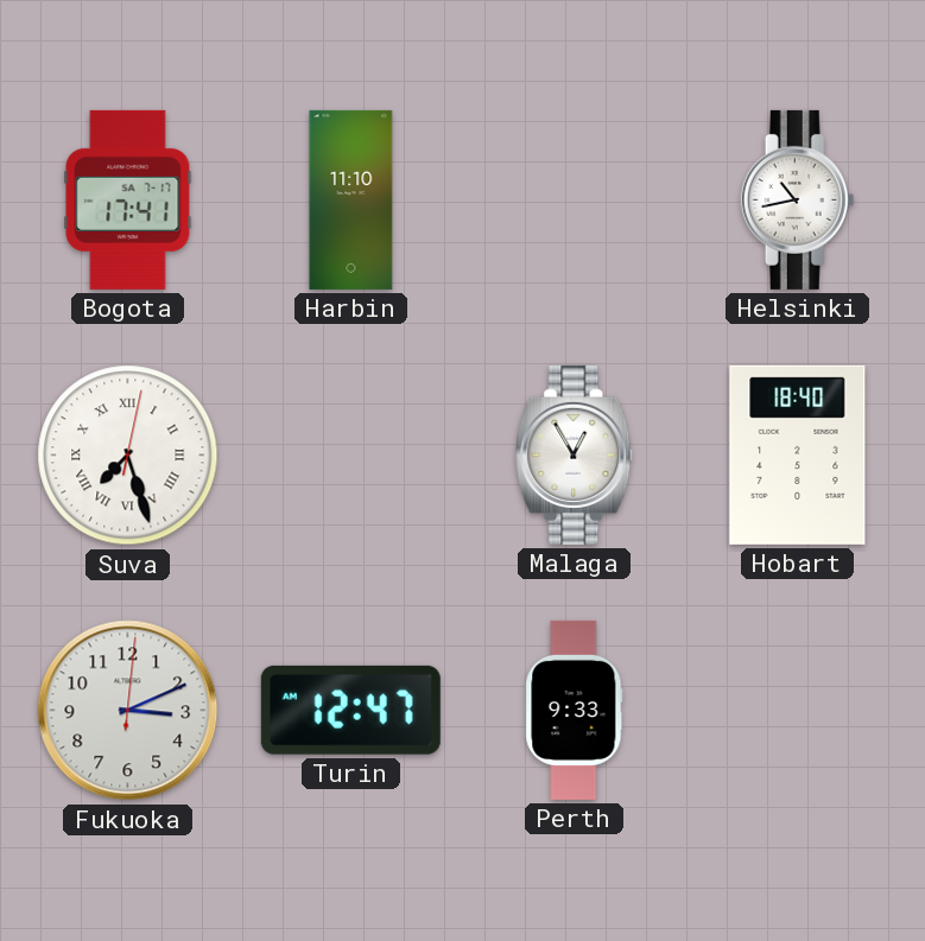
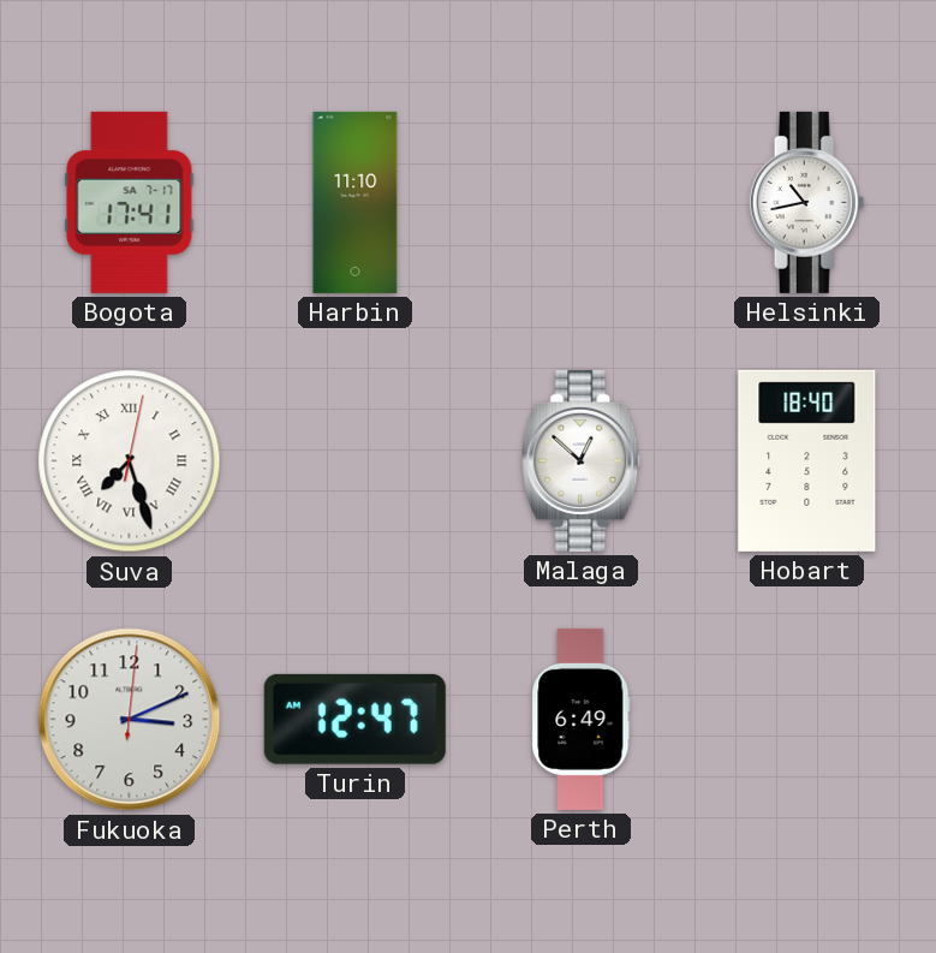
Malaga: 12:55 -> 12:52
Perth: 9:33 -> 6:49
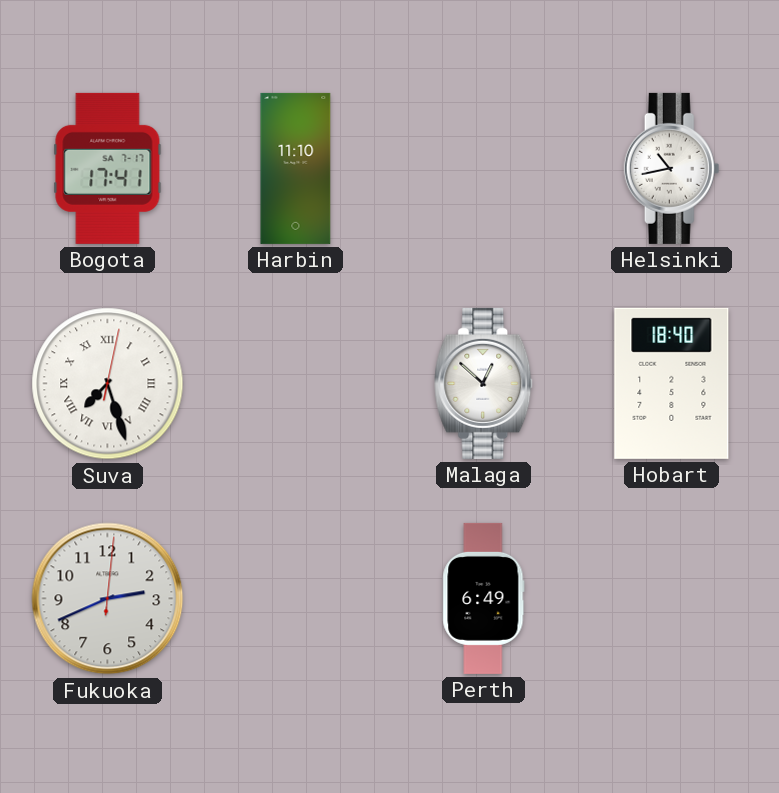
Fukuoka: 3:11 -> 2:41
Turin: 12:47 -> none
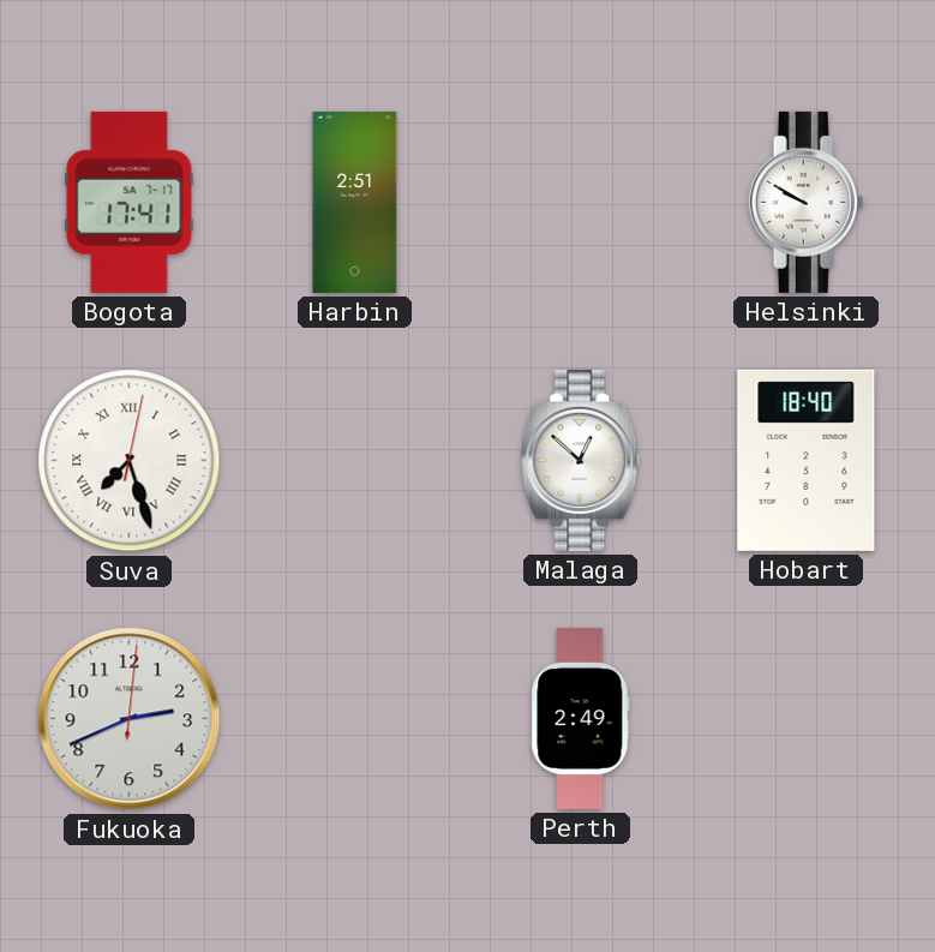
Harbin: 11:10 -> 2:51
Helsinki: 10:43 -> 9:50
Perth: 6:49 -> 2:49
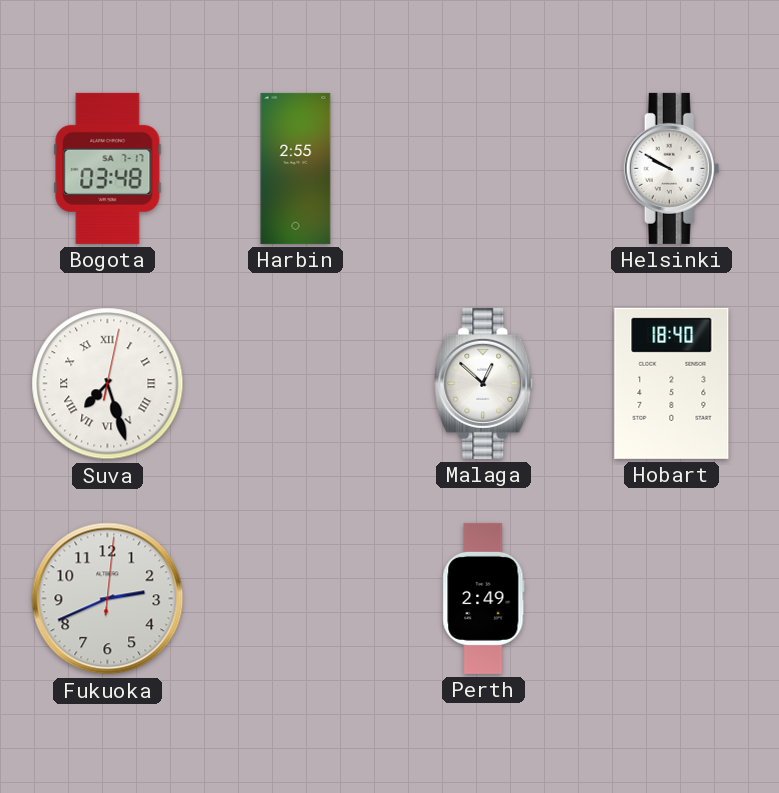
Bogota: 17:41 -> 03:48
Harbin: 2:51 -> 2:55
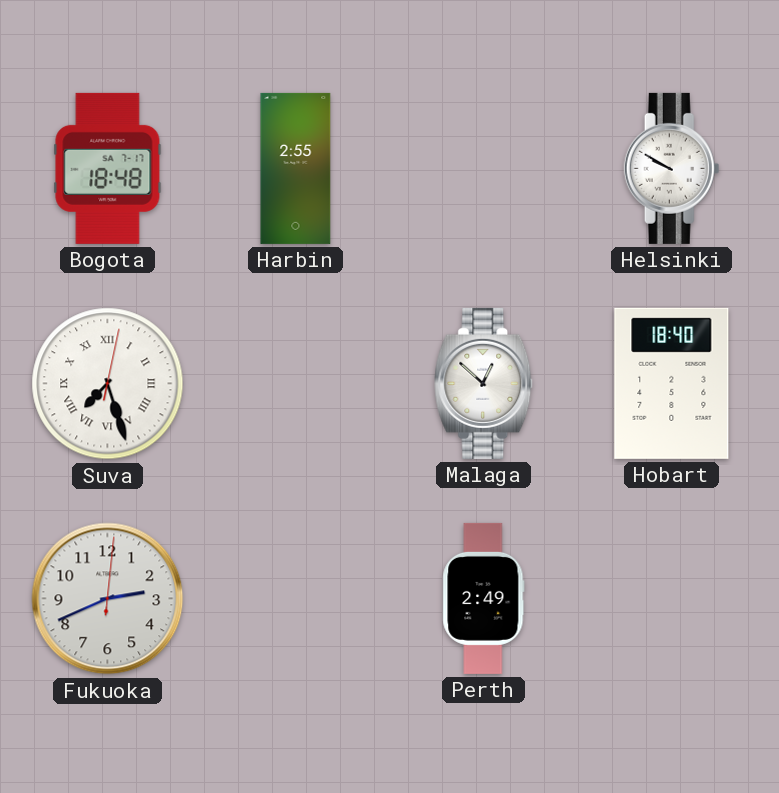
Bogota: 03:48 -> 18:48
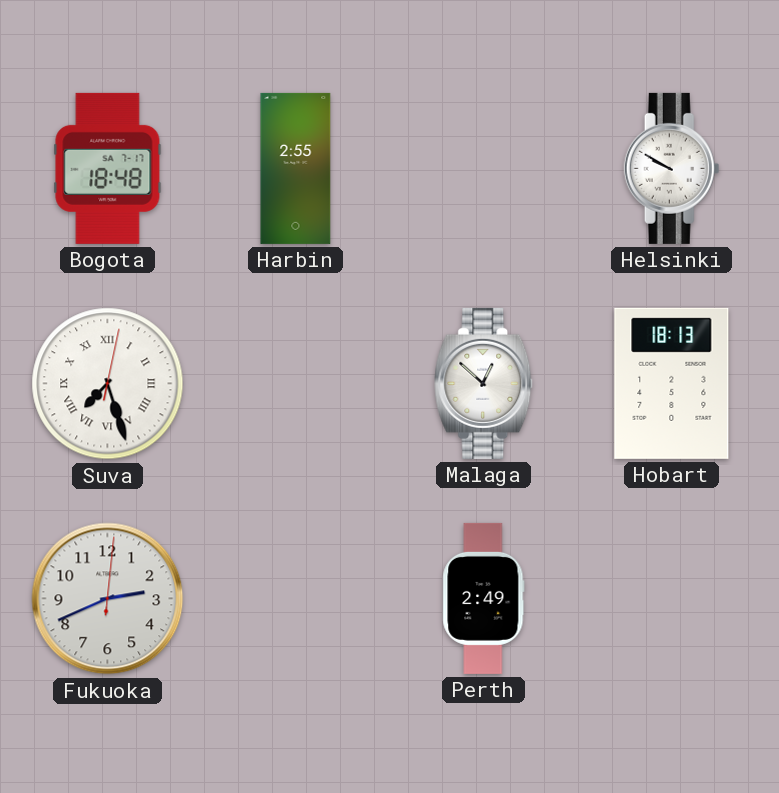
Hobart: 18:40 -> 18:13
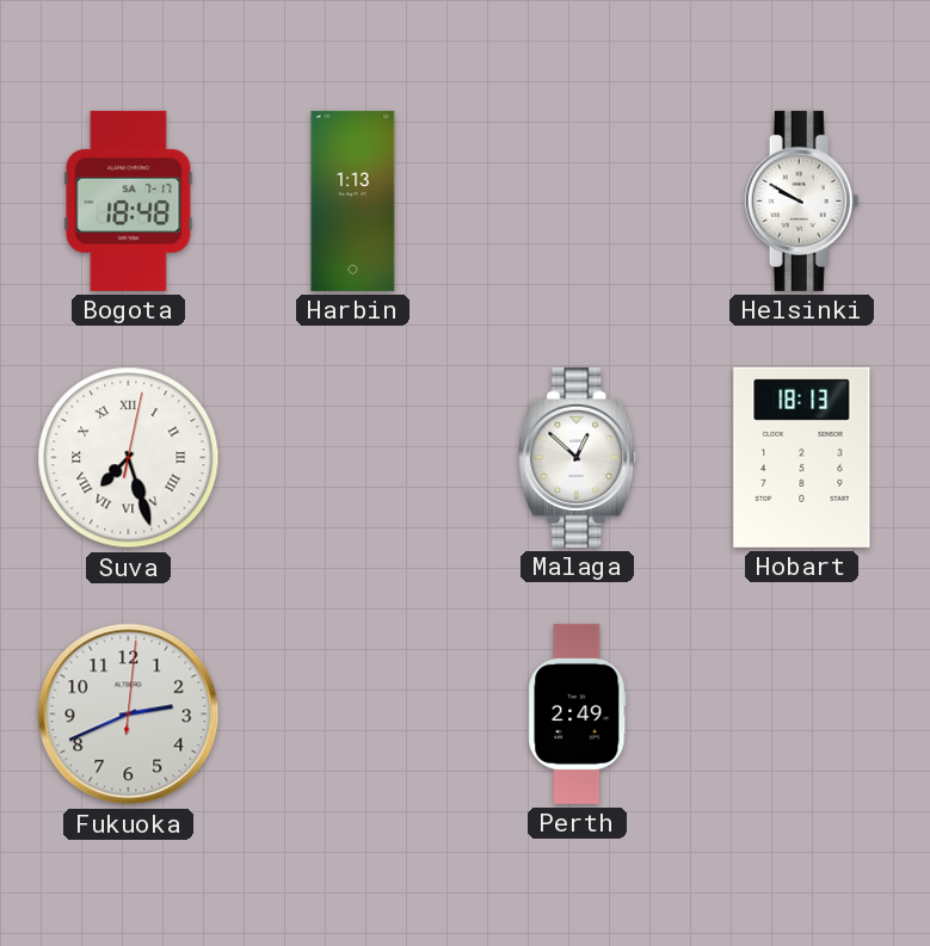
Harbin: 2:55 -> 1:13
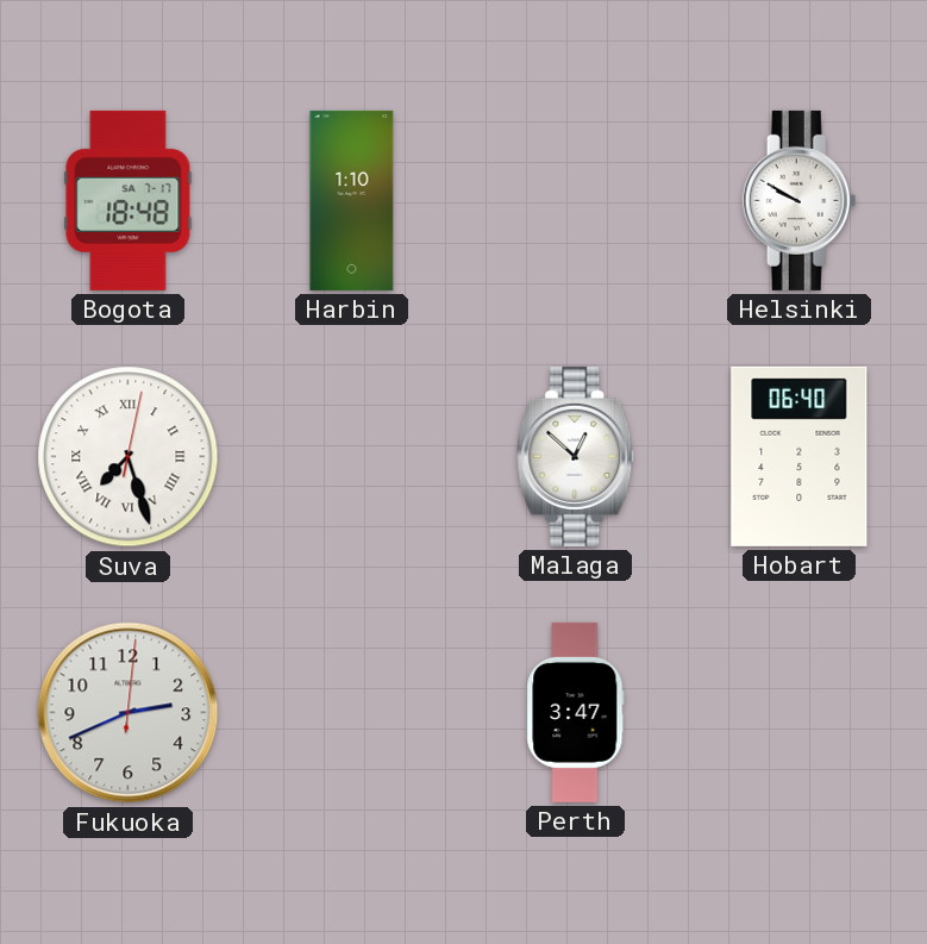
Harbin: 1:13 -> 1:10
Hobart: 18:13 -> 06:40
Perth: 2:49 -> 3:47
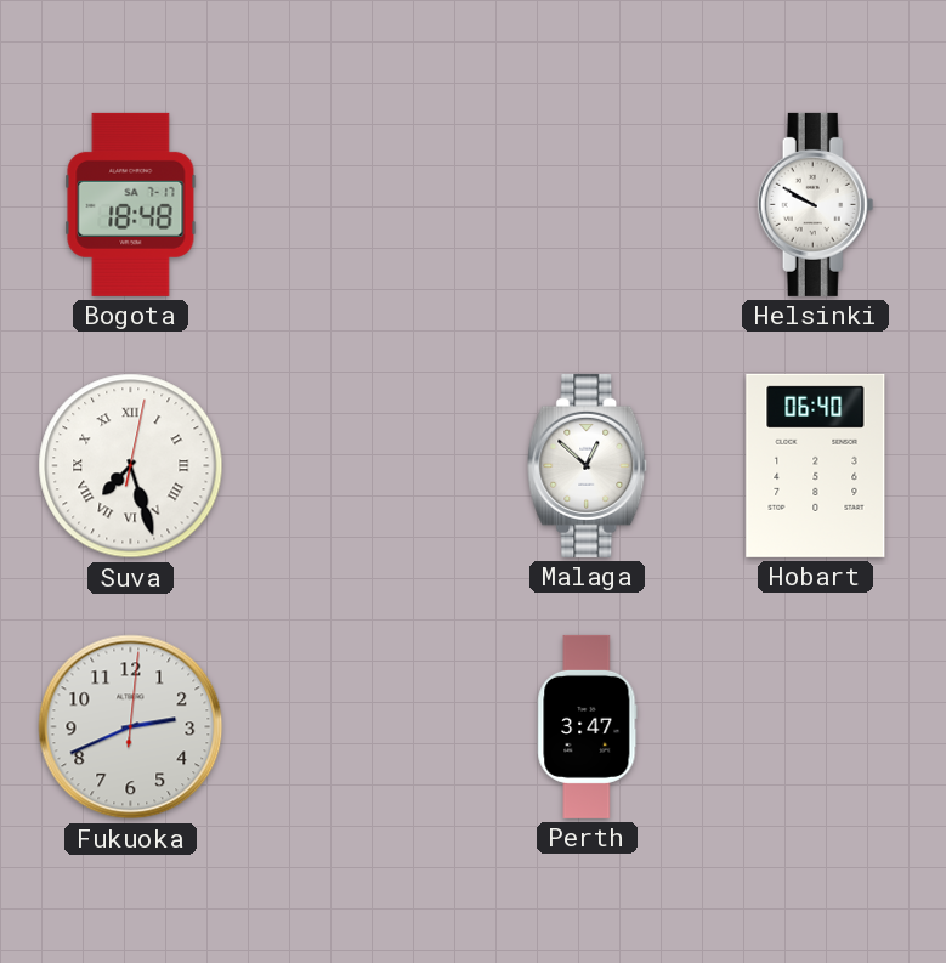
Harbin: 1:10 -> none
